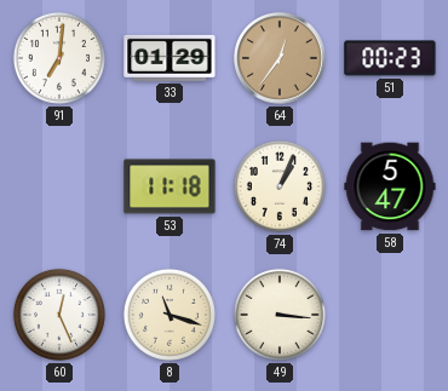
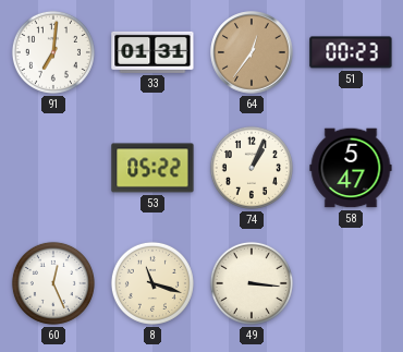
33: 01:29 -> 01:31
53: 11:18 -> 05:22
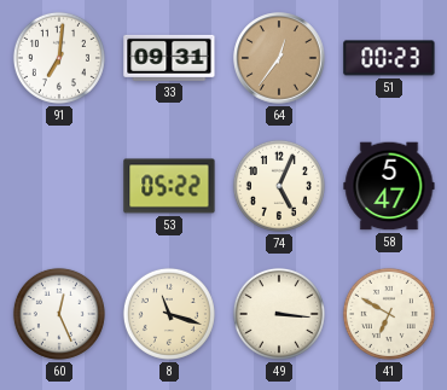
33: 01:31 -> 09:31
74: 1:04 -> 5:04
41: none -> 6:50
